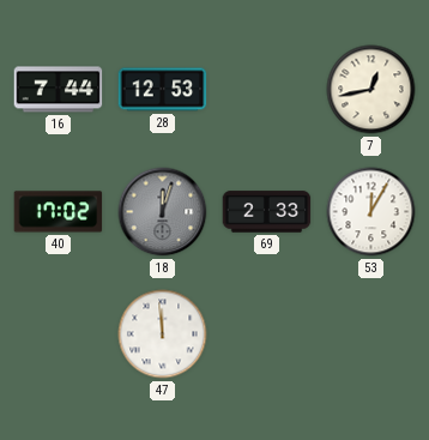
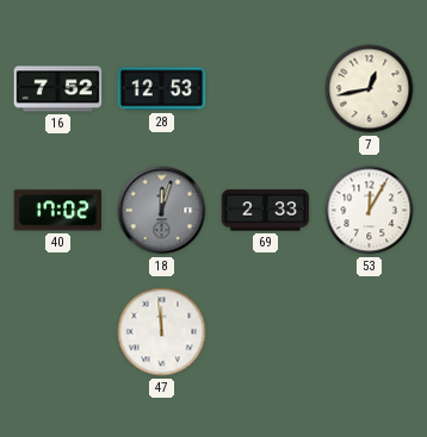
16: 7:44 -> 7:52
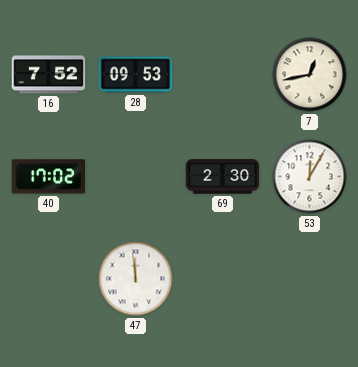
28: 12:53 -> 09:53
18: 12:03 -> none
69: 2:33 -> 2:30
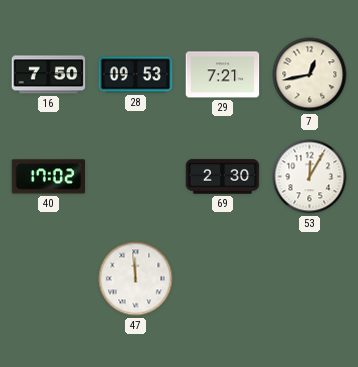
16: 7:52 -> 7:50
29: none -> 7:21
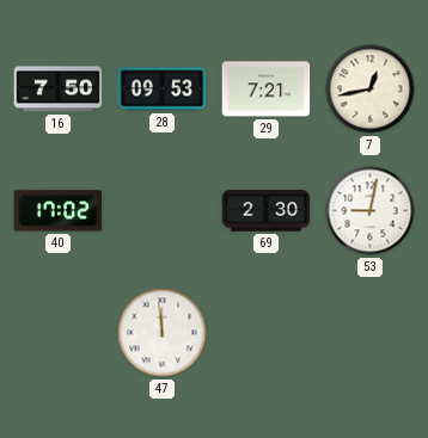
53: 12:05 -> 9:02
